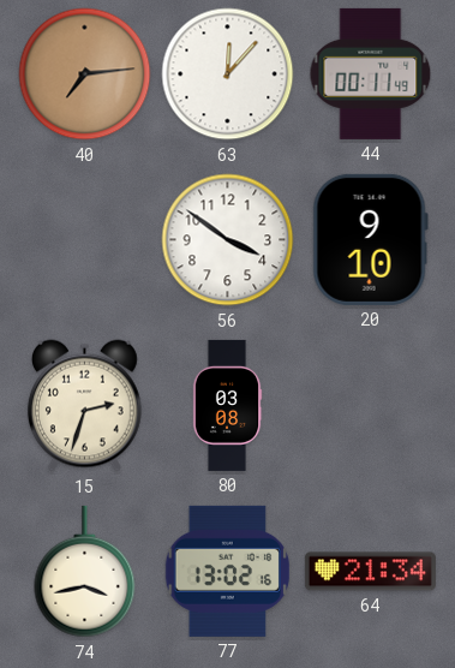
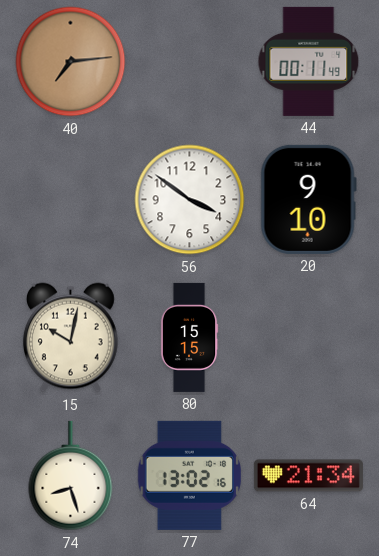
63: 12:07 -> none
15: 2:33 -> 10:02
80: 03:08 -> 15:15
74: 3:43 -> 8:27
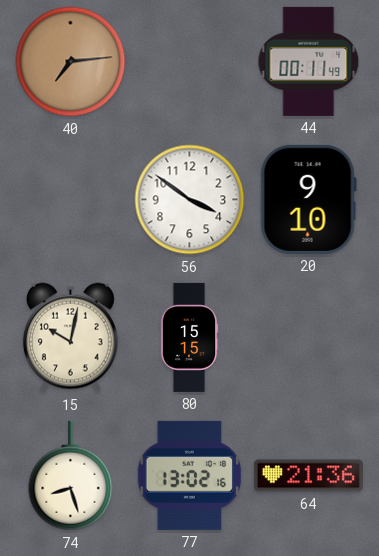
64: 21:34 -> 21:36
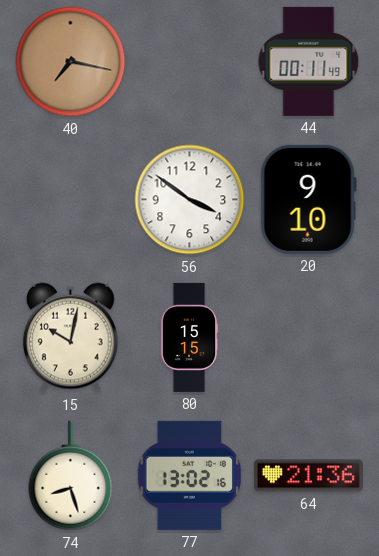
40: 7:14 -> 7:17
